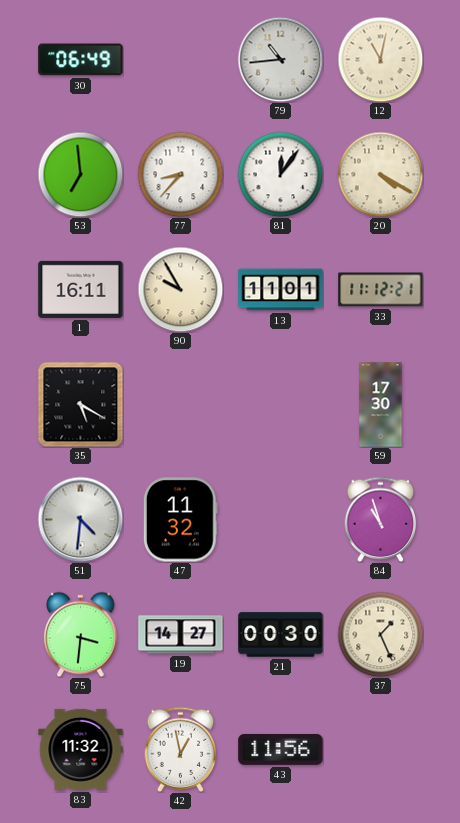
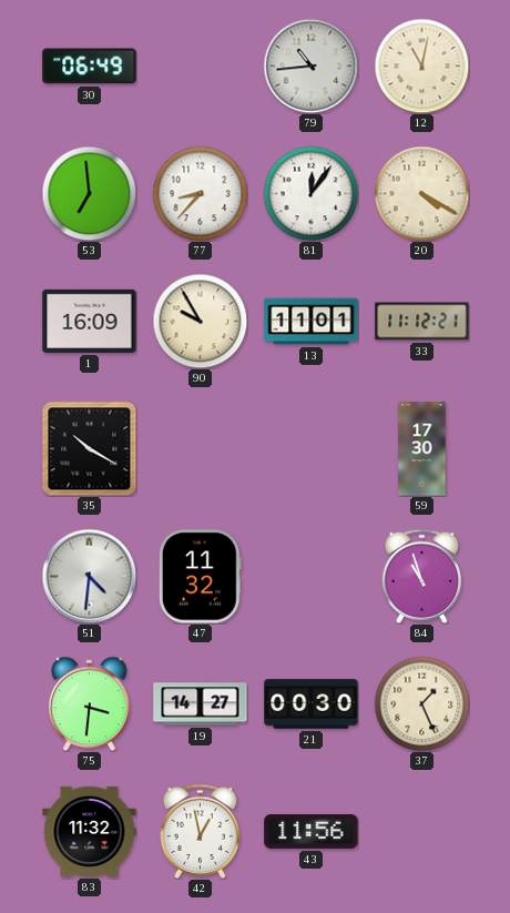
1: 16:11 -> 16:09
35: 5:20 -> 10:20
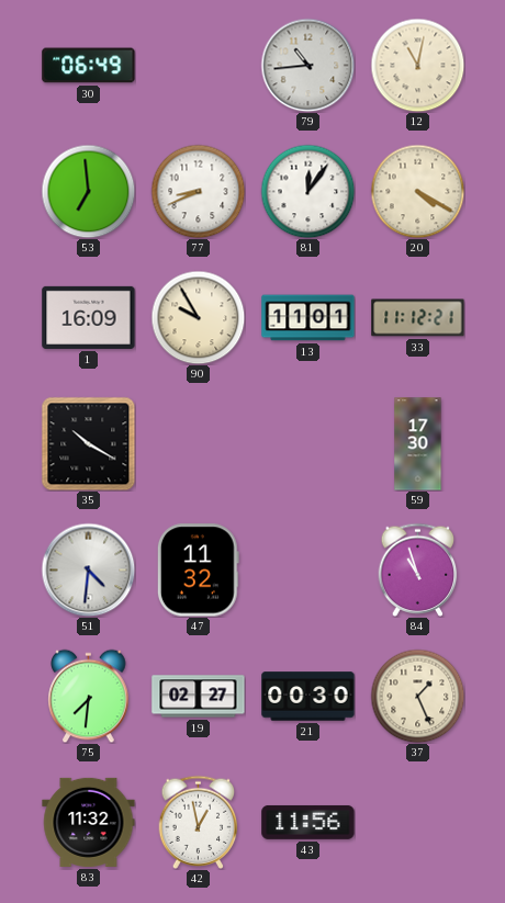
77: 8:37 -> 8:41
75: 3:31 -> 7:31
19: 14:27 -> 02:27
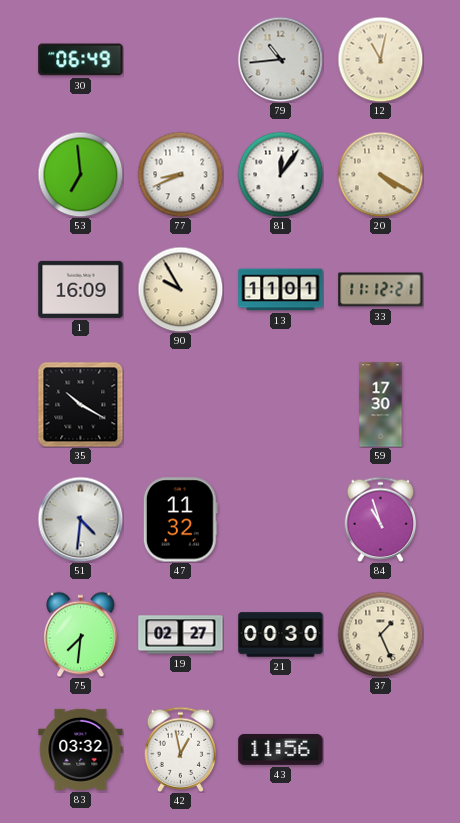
83: 11:32 -> 03:32
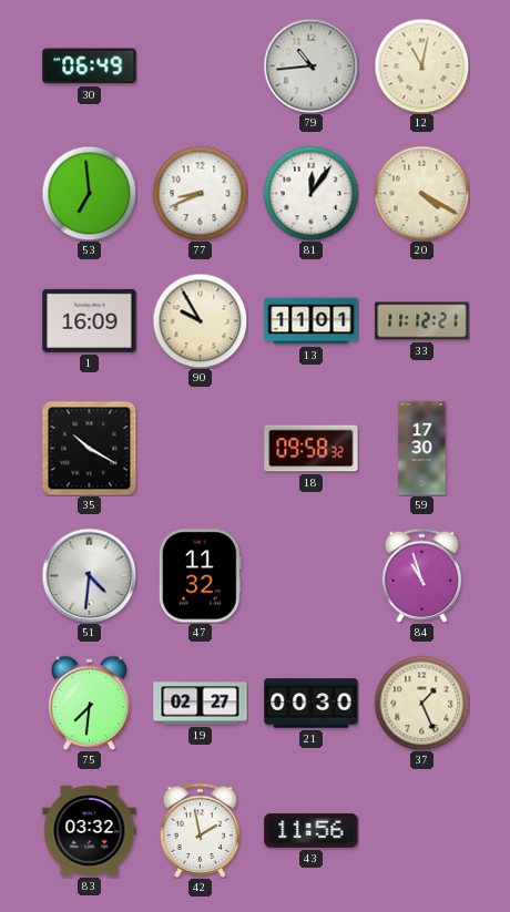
18: none -> 09:58
42: 12:58 -> 1:58
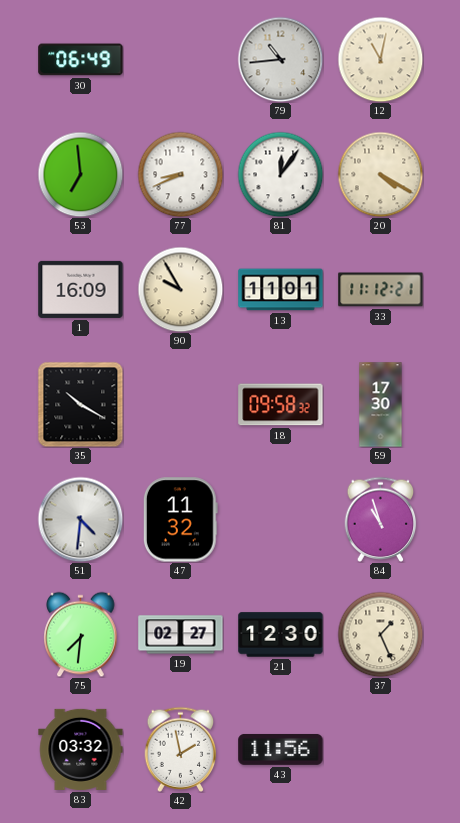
21: 00:30 -> 12:30
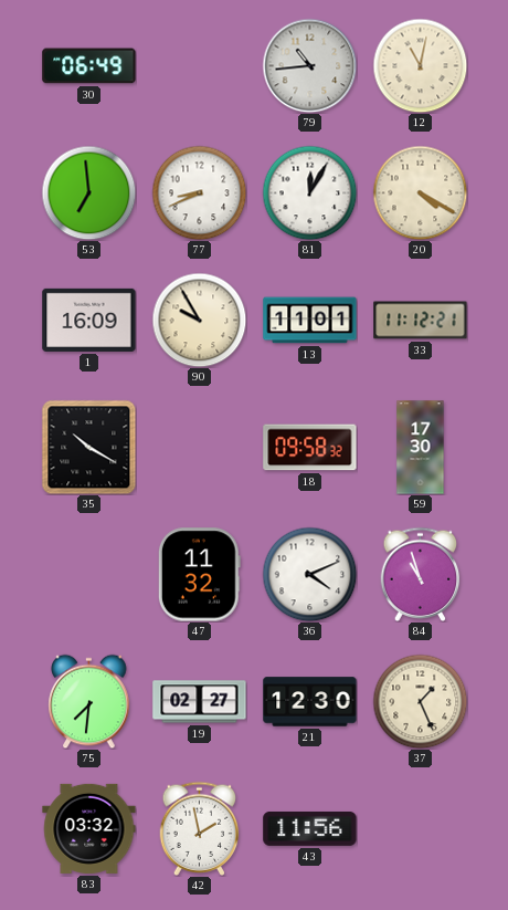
81: 12:06 -> 12:05
51: 4:31 -> none
36: none -> 4:11
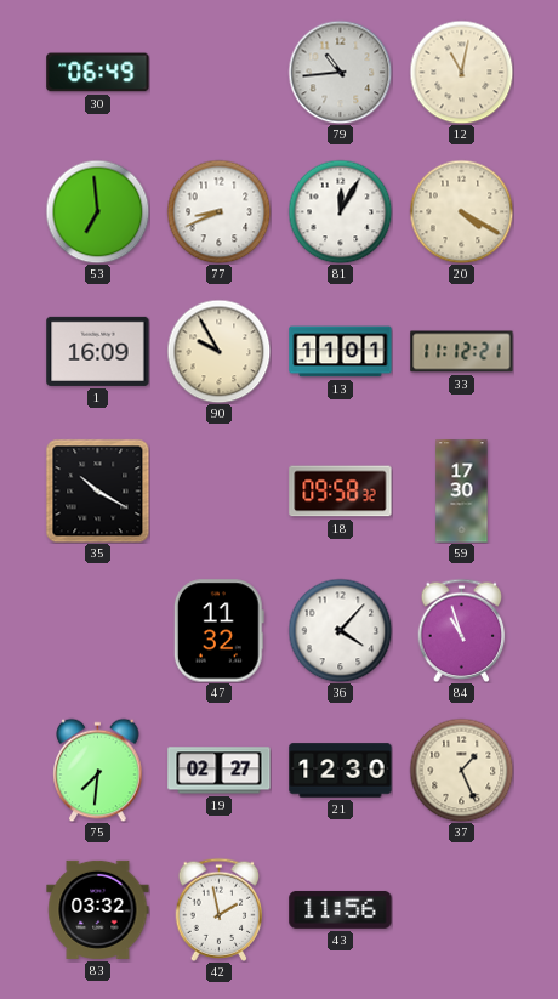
36: 4:11 -> 4:07
